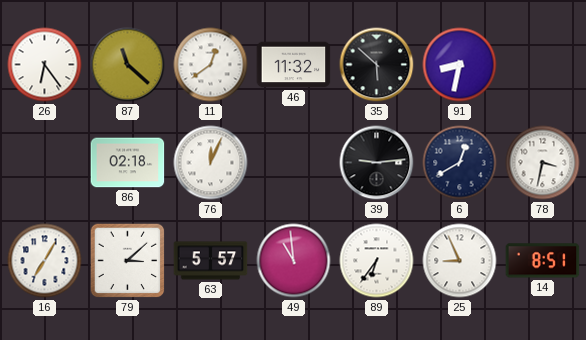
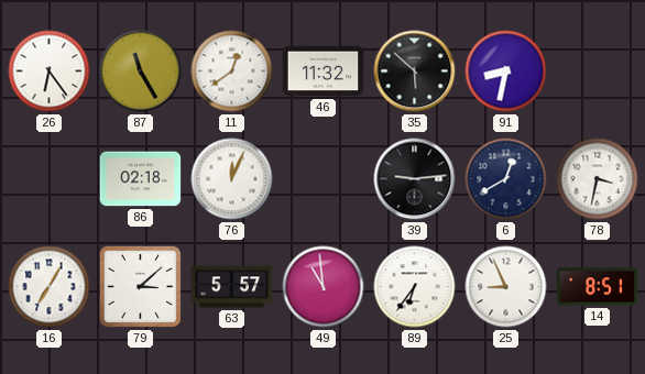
87: 11:22 -> 11:25
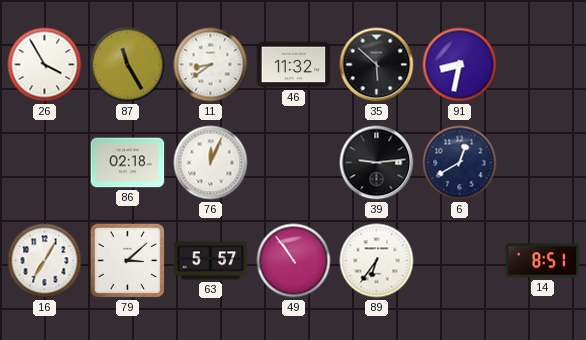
26: 6:24 -> 3:55
11: 12:39 -> 8:39
78: 3:32 -> none
49: 10:59 -> 10:54
25: 8:56 -> none
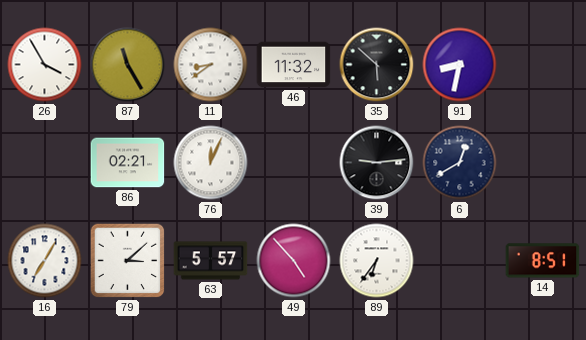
86: 02:18 -> 02:21
49: 10:54 -> 4:53
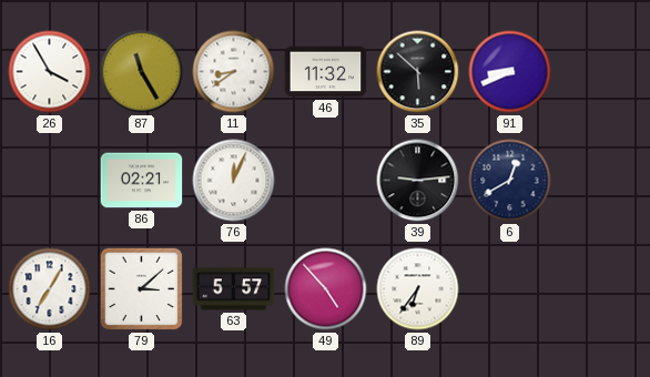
91: 8:32 -> 8:41
14: 8:51 -> none
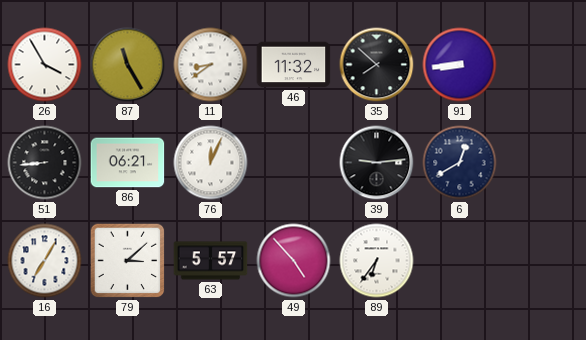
35: 5:52 -> 7:52
91: 8:41 -> 8:44
51: none -> 8:44
86: 02:21 -> 06:21
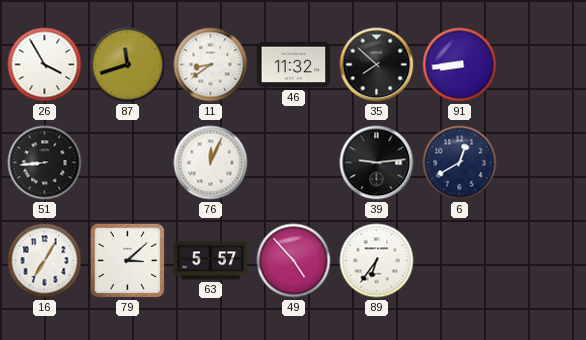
87: 11:25 -> 11:42
86: 06:21 -> none
